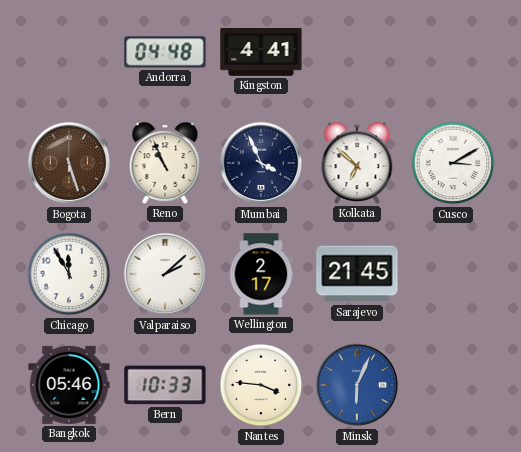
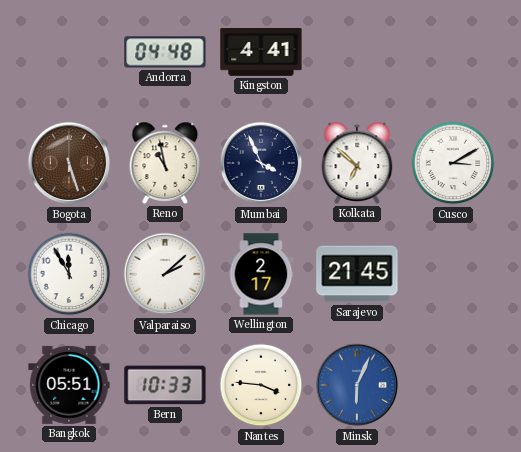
Reno: 10:56 -> 10:58
Bangkok: 05:46 -> 05:51
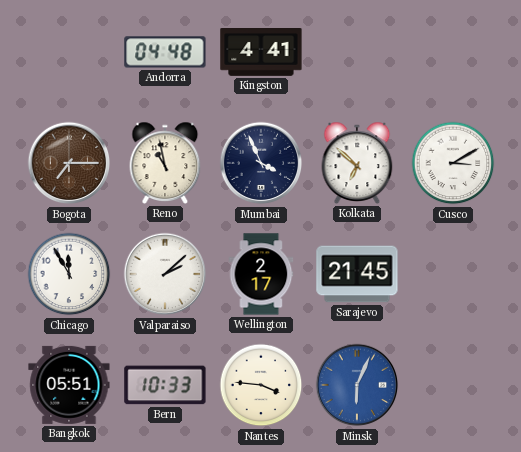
Bogota: 5:27 -> 7:15
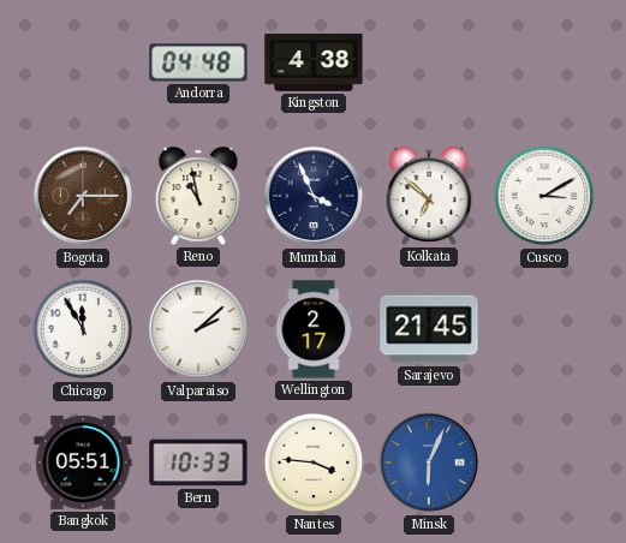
Kingston: 4:41 -> 4:38
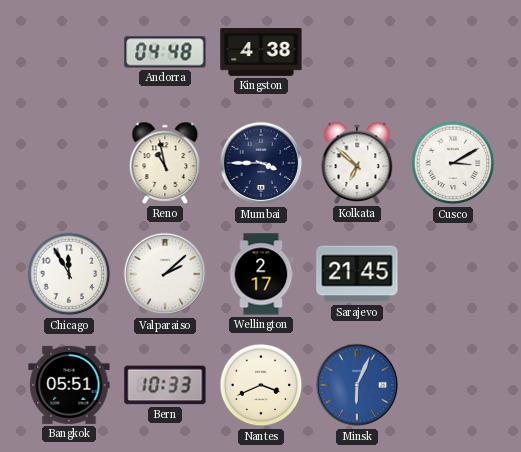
Bogota: 7:15 -> none
Mumbai: 3:56 -> 3:45
Nantes: 3:46 -> 3:41
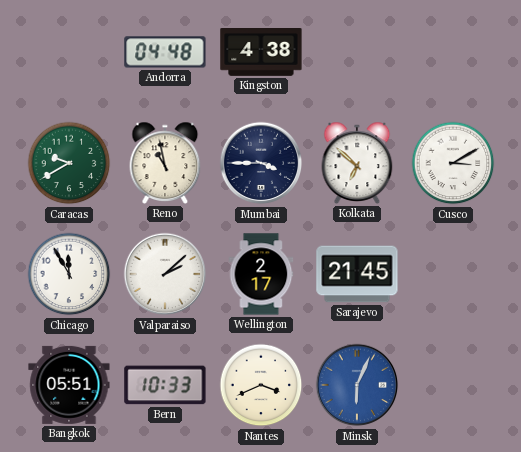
Caracas: none -> 9:40
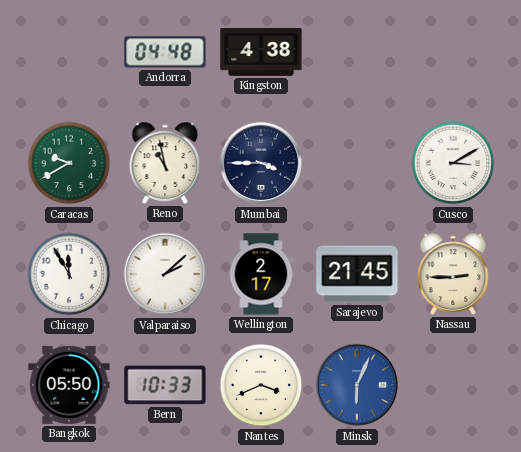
Kolkata: 6:52 -> none
Nassau: none -> 2:45
Bangkok: 05:51 -> 05:50
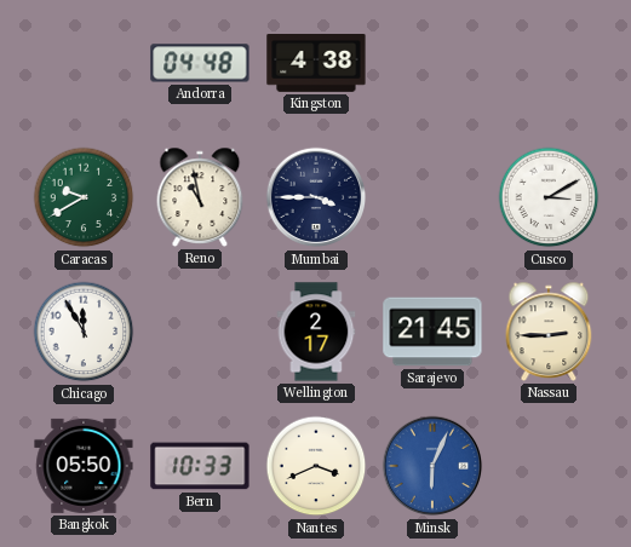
Valparaiso: 2:08 -> none
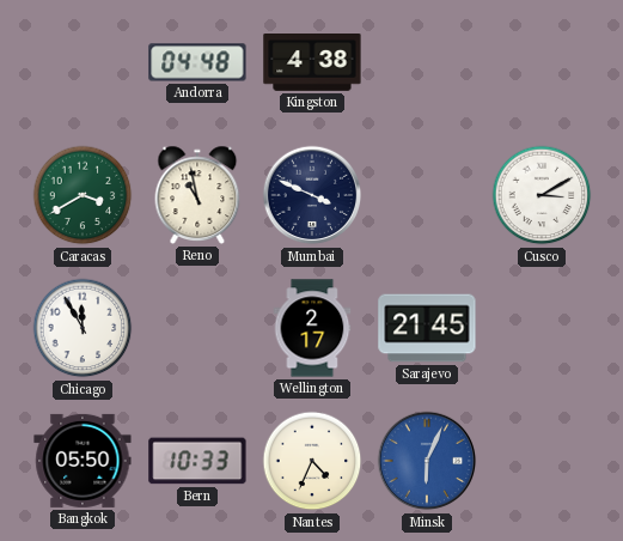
Caracas: 9:40 -> 3:40
Mumbai: 3:45 -> 3:49
Nassau: 2:45 -> none
Nantes: 3:41 -> 4:34
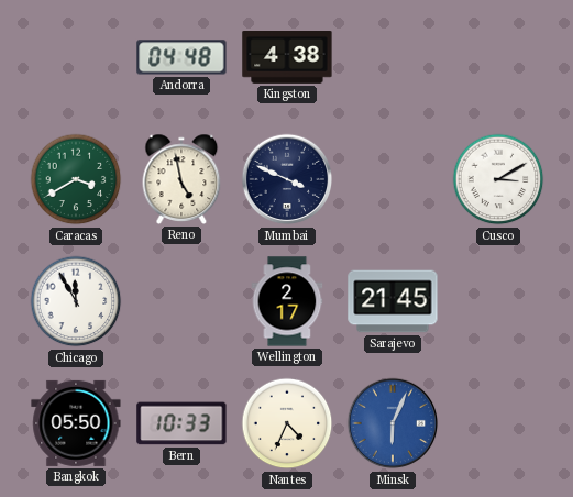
Reno: 10:58 -> 4:58
